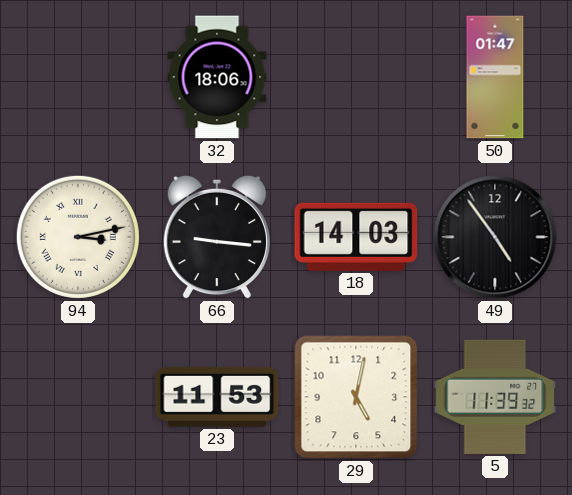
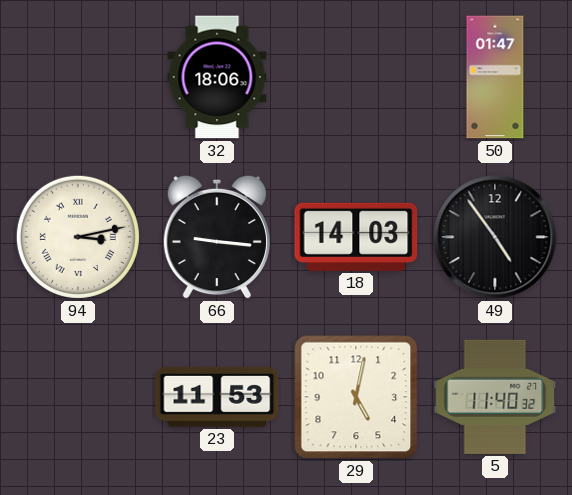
5: 11:39 -> 11:40
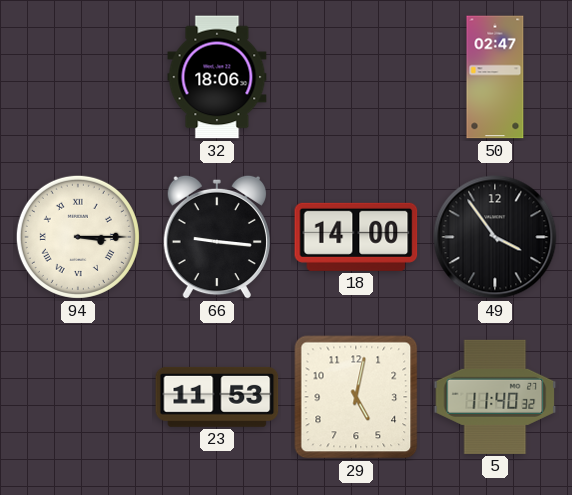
50: 01:47 -> 02:47
94: 3:13 -> 3:15
18: 14:03 -> 14:00
49: 4:54 -> 3:54
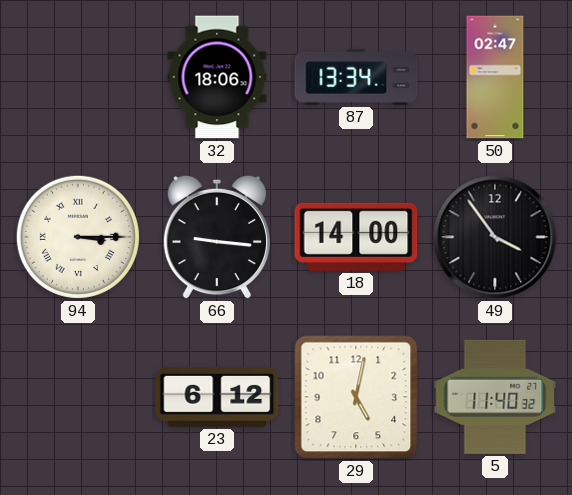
87: none -> 13:34
23: 11:53 -> 6:12
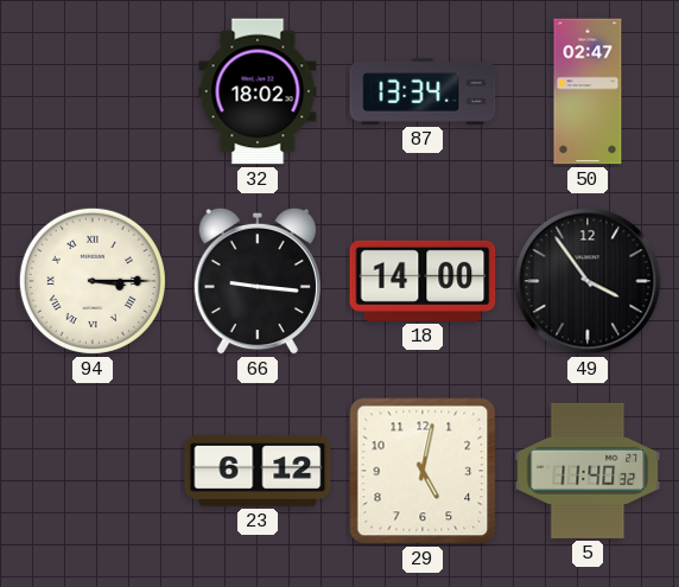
32: 18:06 -> 18:02
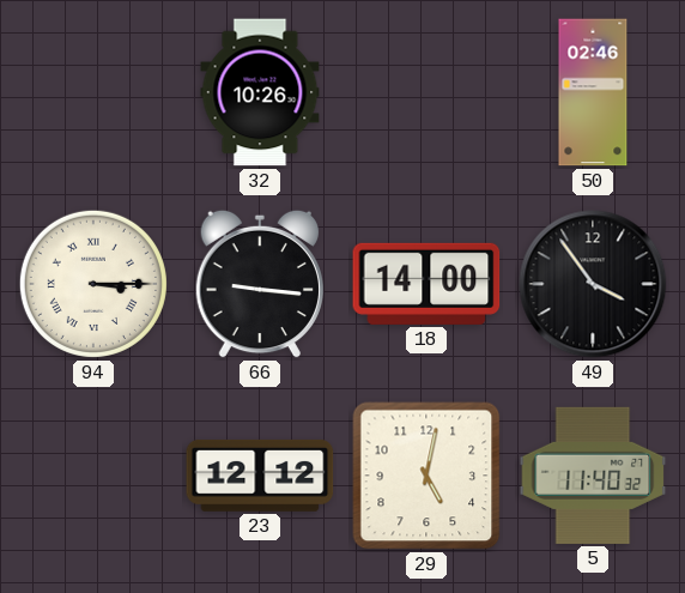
32: 18:02 -> 10:26
87: 13:34 -> none
50: 02:47 -> 02:46
23: 6:12 -> 12:12
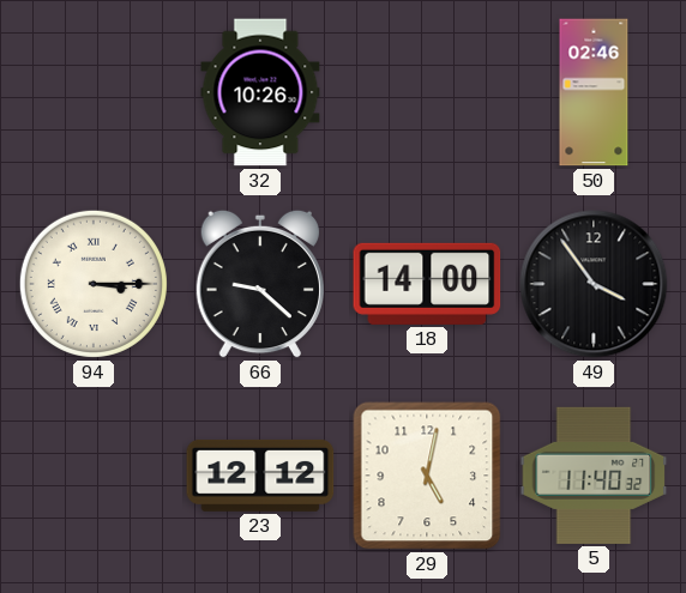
66: 9:16 -> 9:22
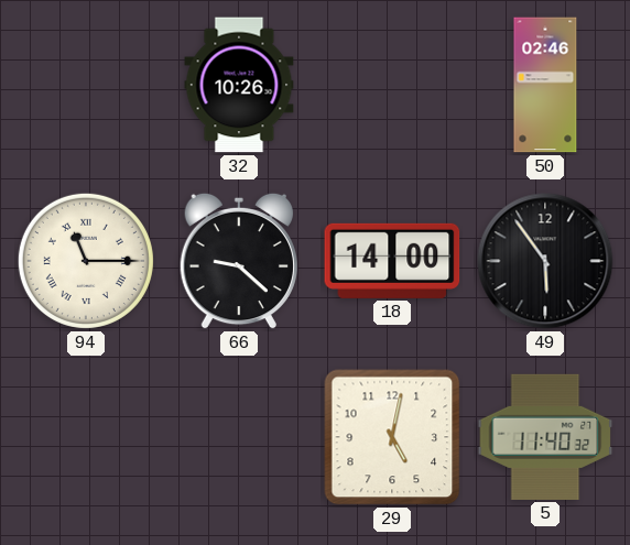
94: 3:15 -> 11:15
49: 3:54 -> 5:54
23: 12:12 -> none
